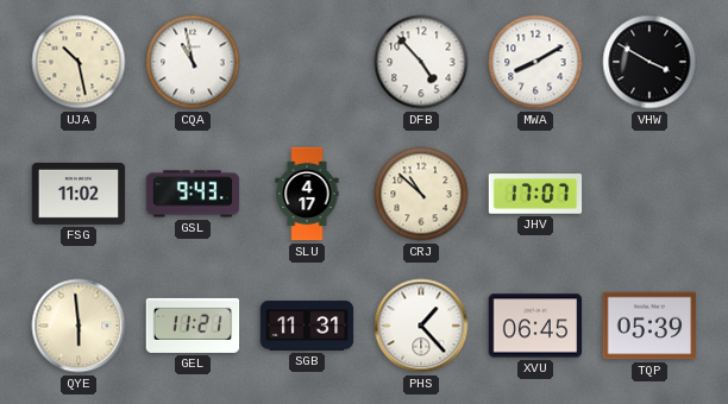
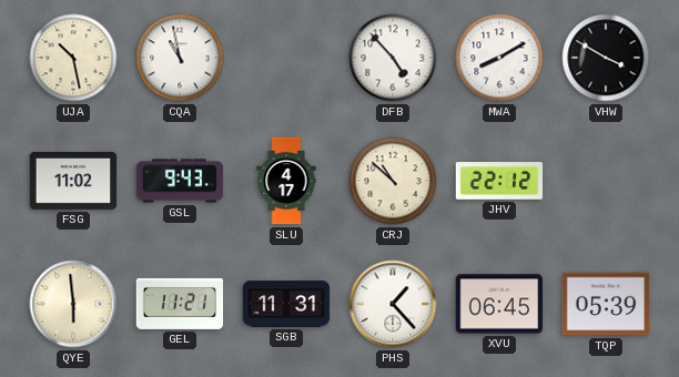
JHV: 17:07 -> 22:12
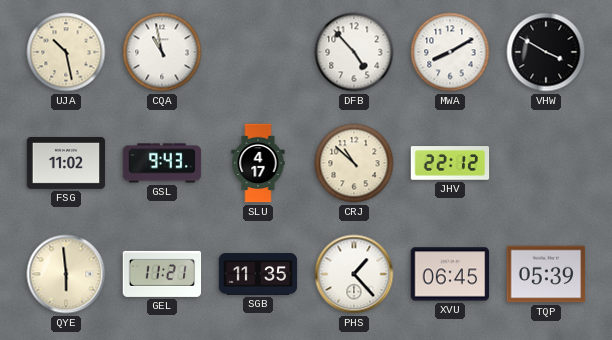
SGB: 11:31 -> 11:35
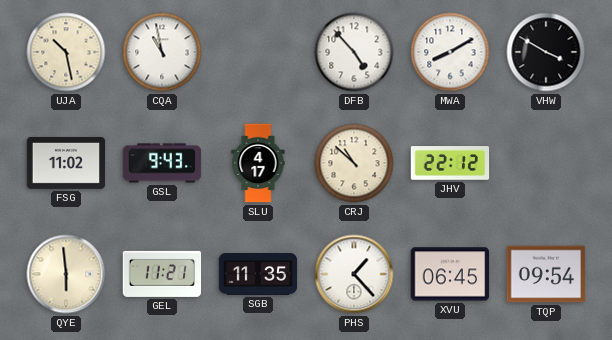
TQP: 05:39 -> 09:54
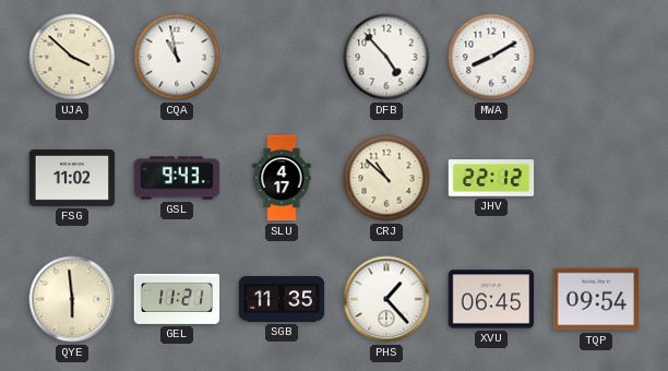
UJA: 10:28 -> 3:52
VHW: 3:50 -> none
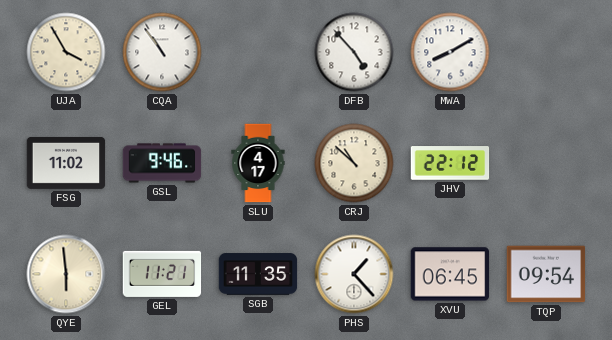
UJA: 3:52 -> 3:55
CQA: 10:58 -> 10:54
GSL: 9:43 -> 9:46
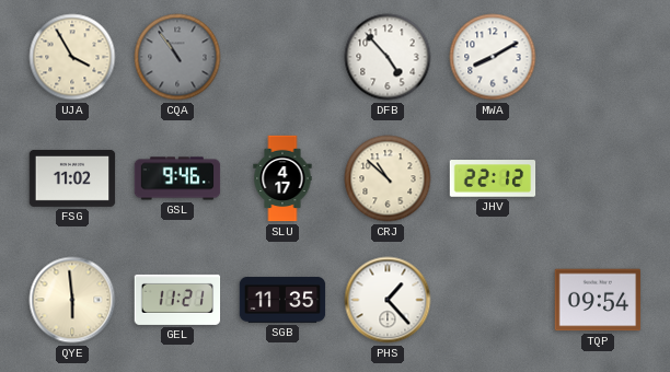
CQA dial: white -> grey
XVU: 06:45 -> none
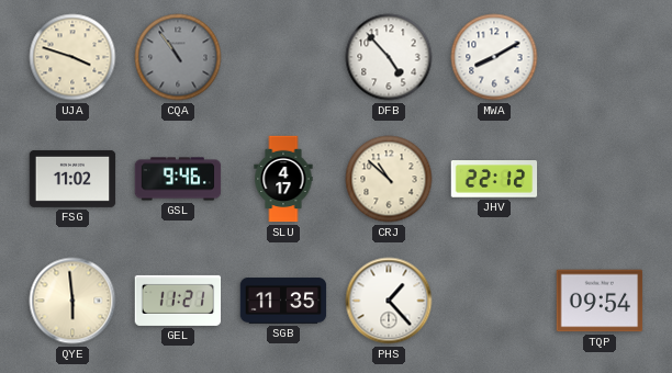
UJA: 3:55 -> 3:48
